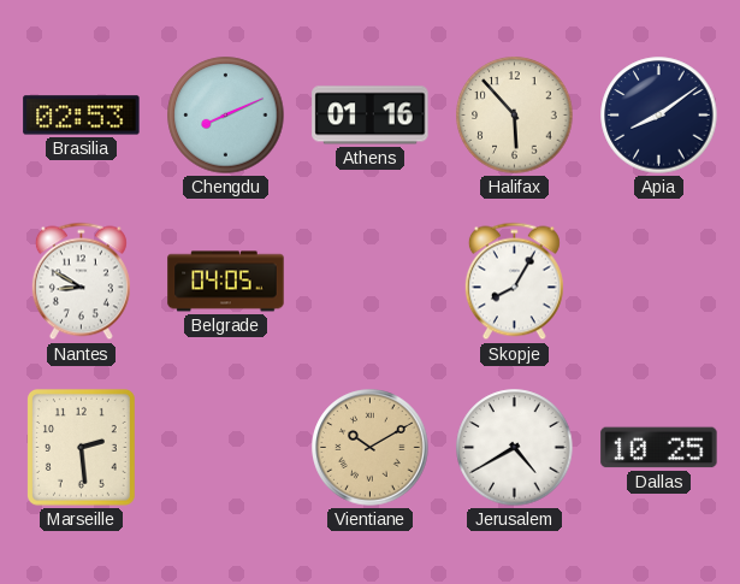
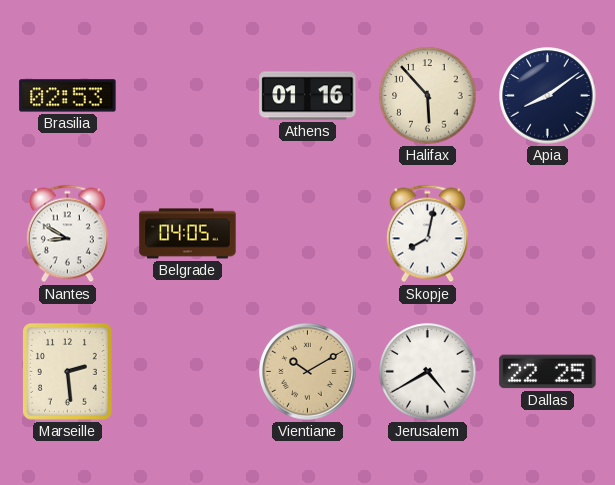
Chengdu: 8:11 -> none
Skopje: 8:05 -> 8:02
Dallas: 10:25 -> 22:25
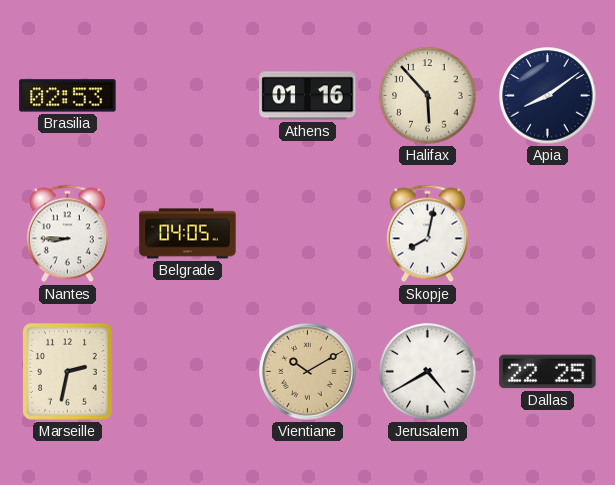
Nantes: 8:50 -> 8:45
Marseille: 2:29 -> 2:32
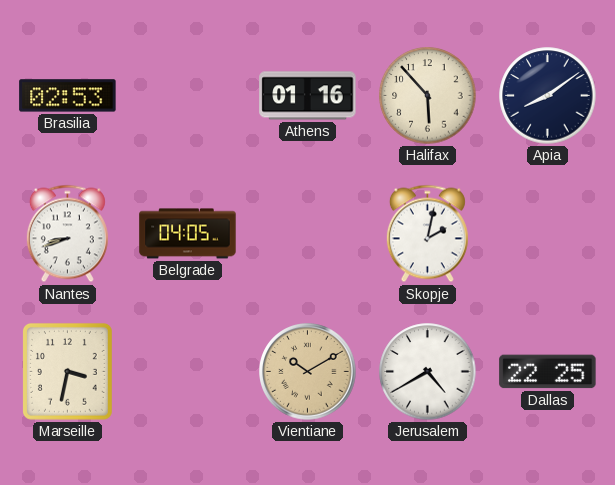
Nantes: 8:45 -> 8:42
Skopje: 8:02 -> 2:02
Marseille: 2:32 -> 3:32
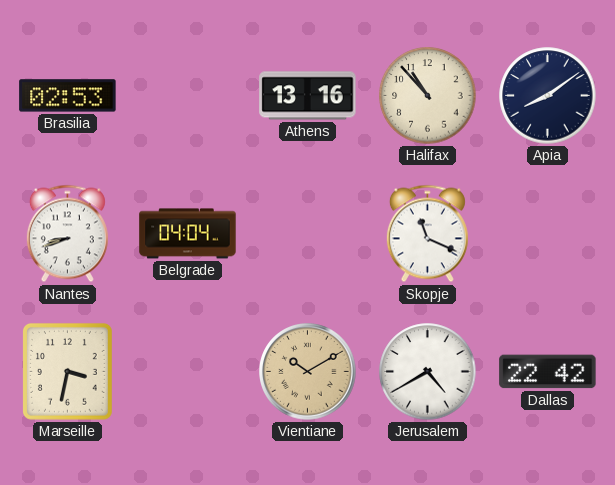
Athens: 01:16 -> 13:16
Halifax: 5:53 -> 10:53
Belgrade: 04:05 -> 04:04
Skopje: 2:02 -> 11:19
Dallas: 22:25 -> 22:42
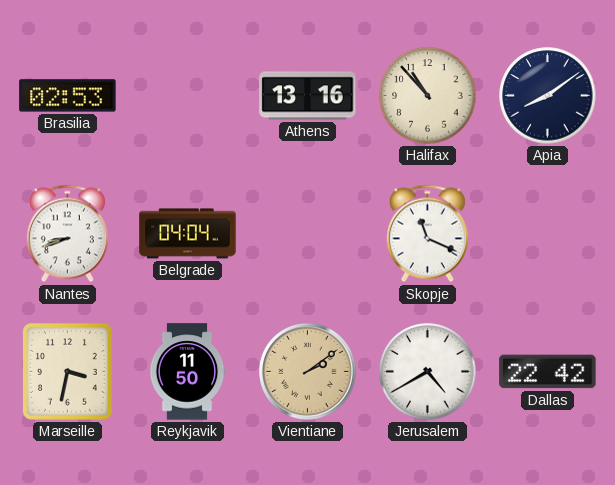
Reykjavik: none -> 11:50
Vientiane: 10:10 -> 2:09
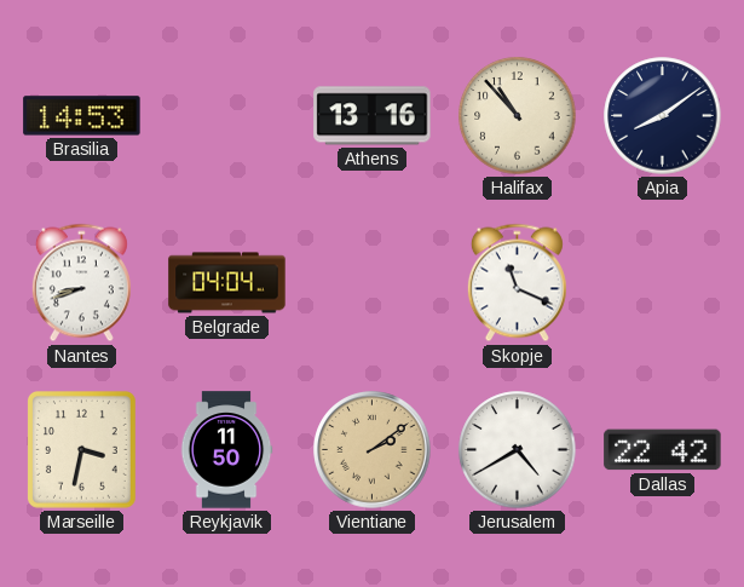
Brasilia: 02:53 -> 14:53
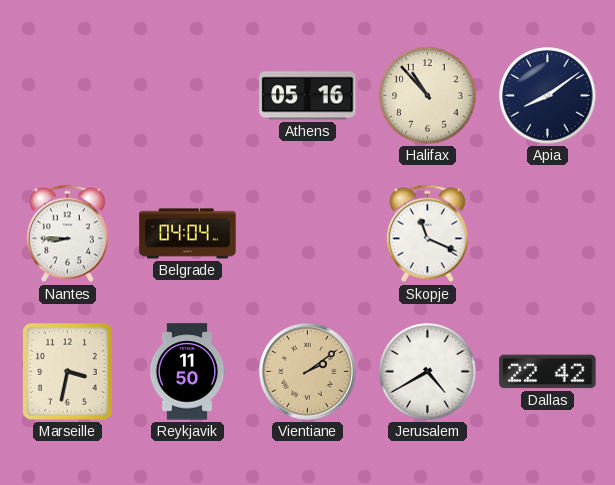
Brasilia: 14:53 -> none
Athens: 13:16 -> 05:16
Nantes: 8:42 -> 8:45
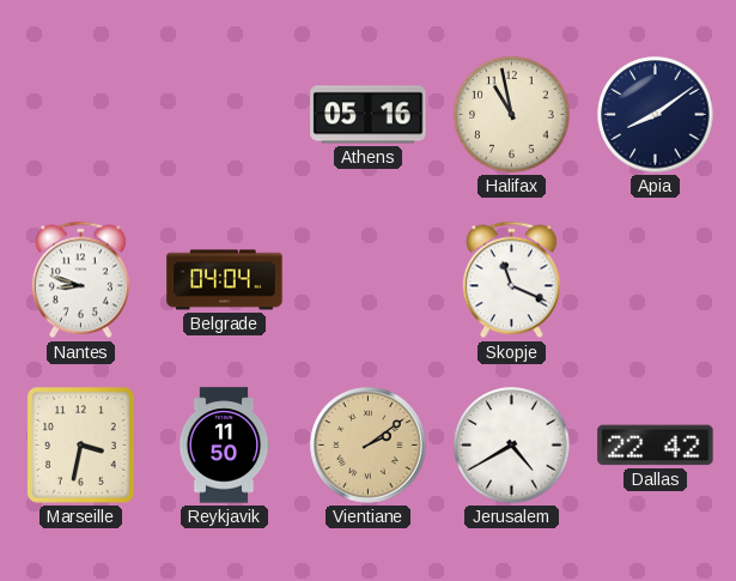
Halifax: 10:53 -> 10:58
Nantes: 8:45 -> 8:48
